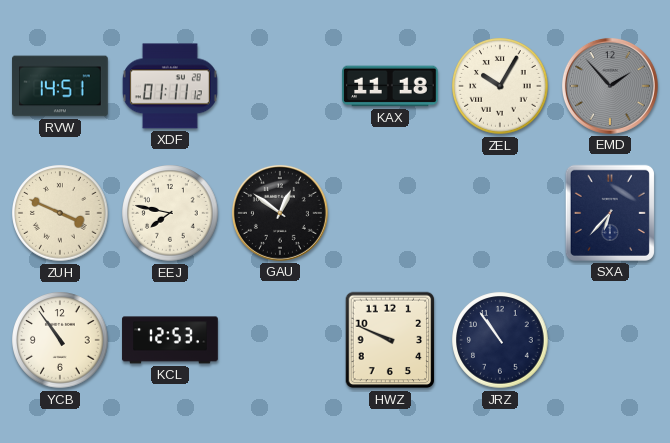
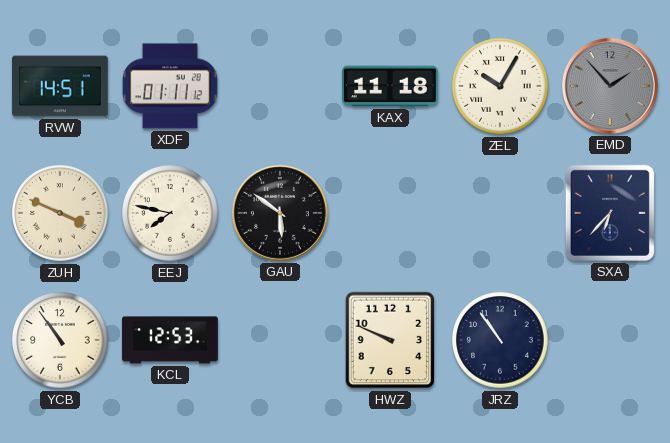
GAU: 12:51 -> 5:51
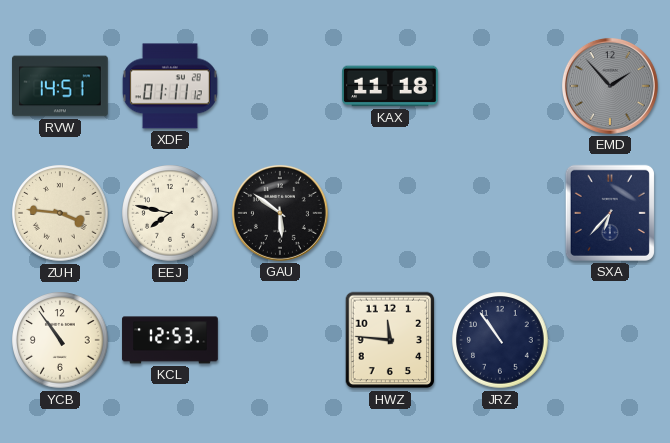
ZEL: 10:05 -> none
ZUH: 3:49 -> 3:46
HWZ: 9:49 -> 11:46
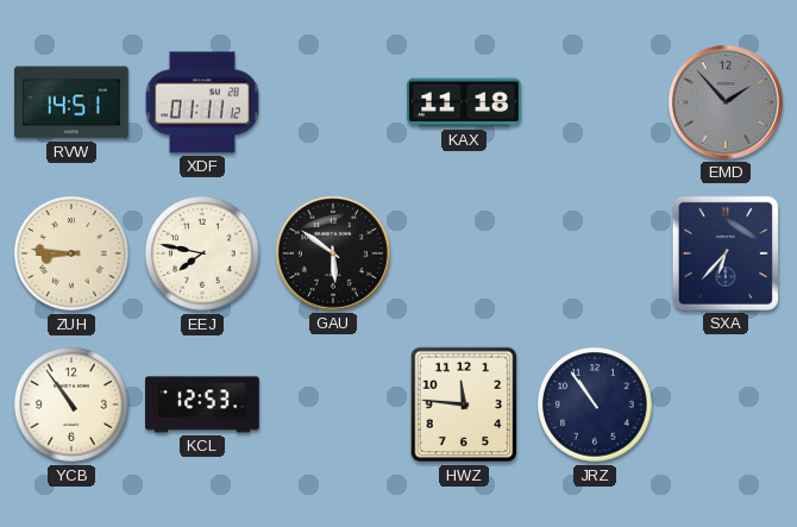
ZUH: 3:46 -> 8:46
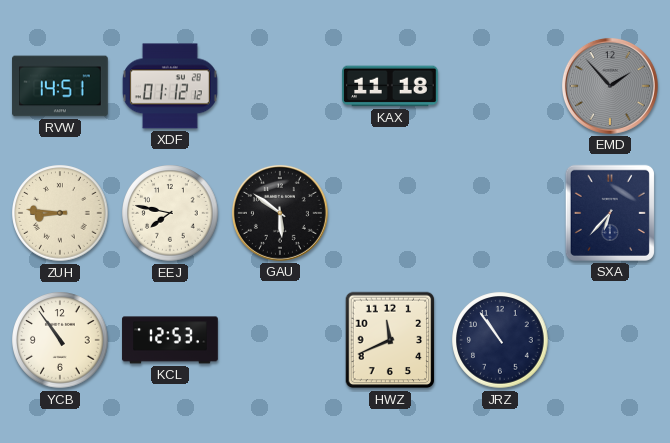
XDF: 01:11 -> 01:12
HWZ: 11:46 -> 11:41
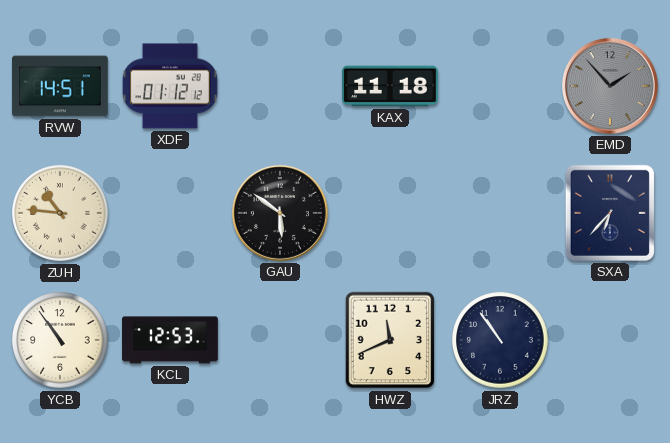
ZUH: 8:46 -> 10:46
EEJ: 7:47 -> none
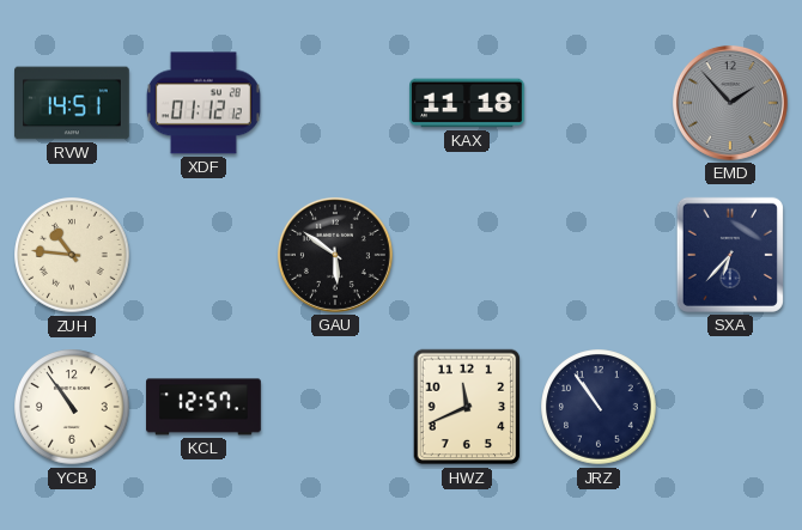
KCL: 12:53 -> 12:57
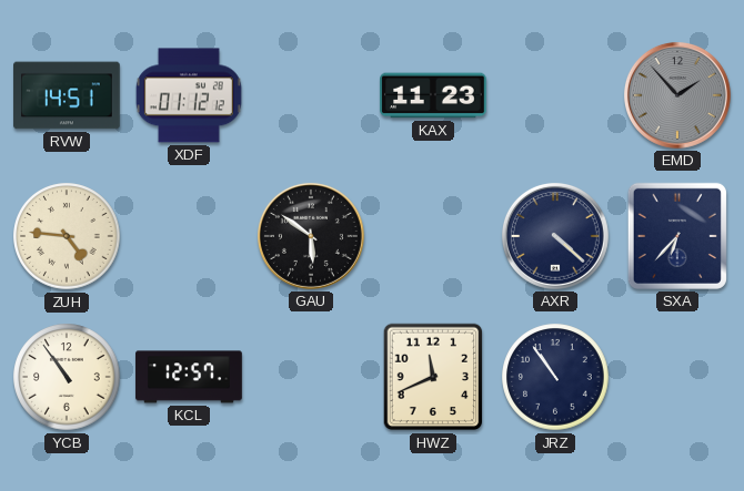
KAX: 11:18 -> 11:23
ZUH: 10:46 -> 4:46
AXR: none -> 4:22
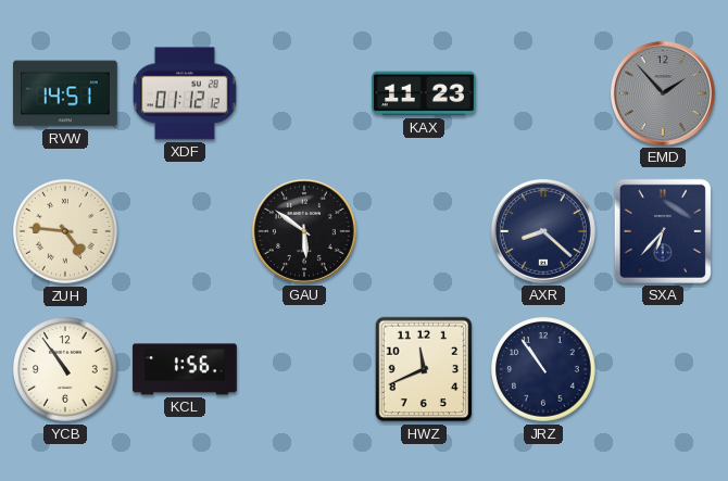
AXR: 4:22 -> 8:22
KCL: 12:57 -> 1:56
